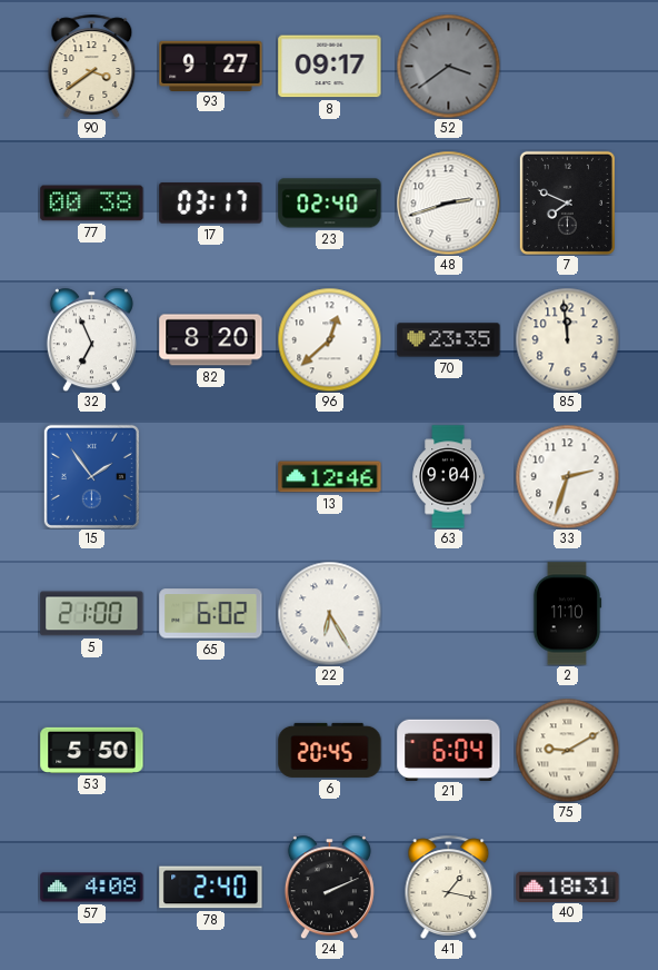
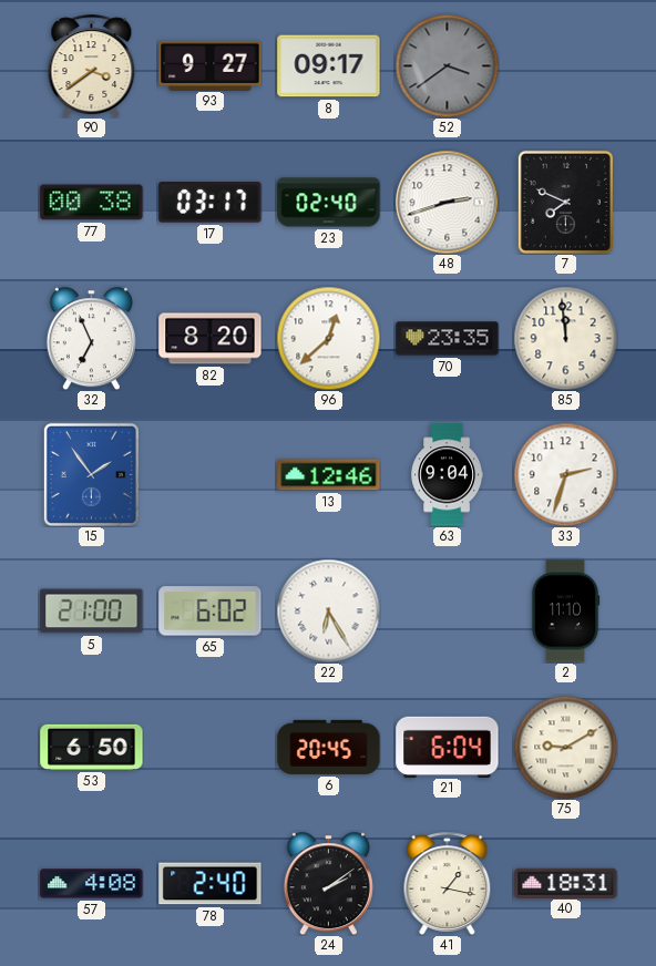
53: 5:50 -> 6:50
24: 2:11 -> 2:09
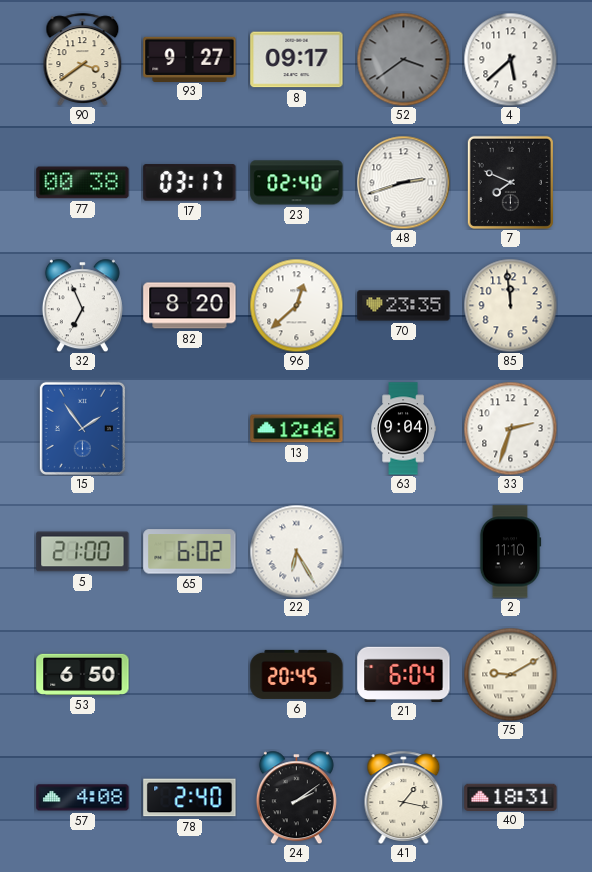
4: none -> 5:38
